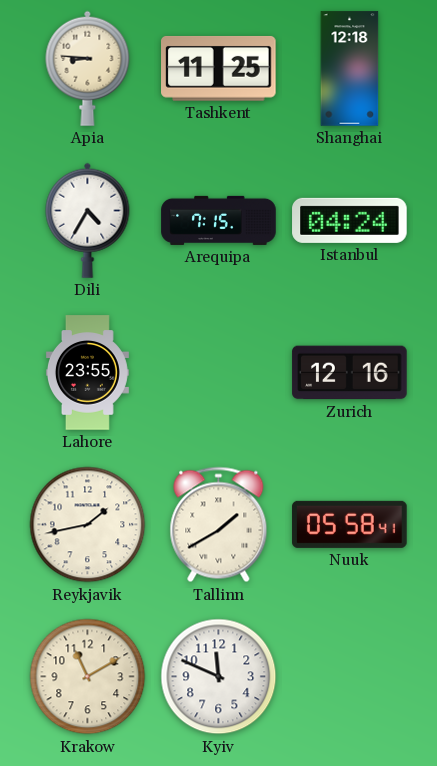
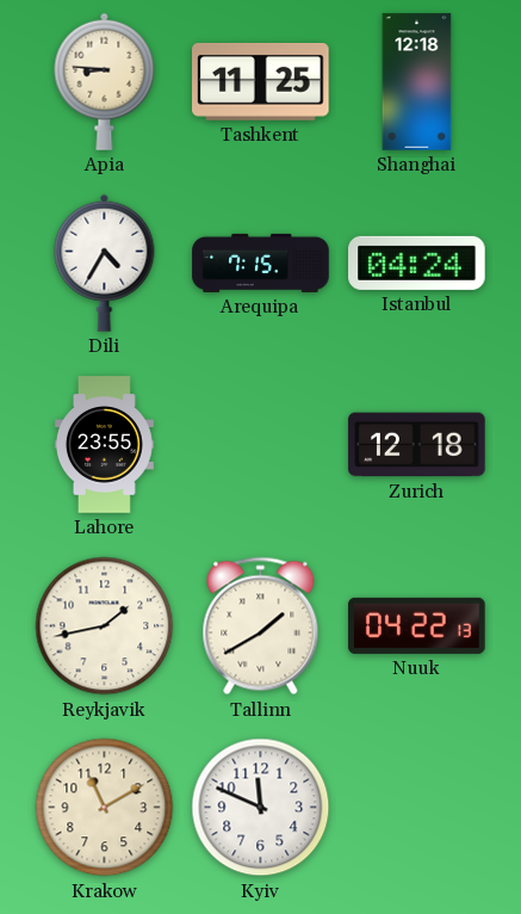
Zurich: 12:16 -> 12:18
Nuuk: 05:58 -> 04:22
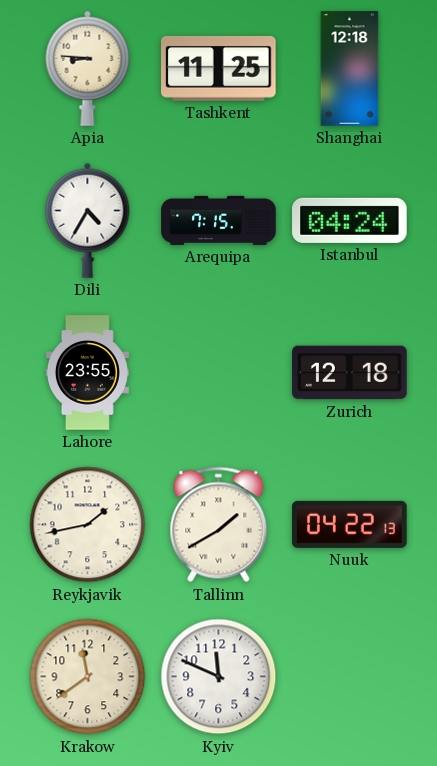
Krakow: 11:10 -> 11:39
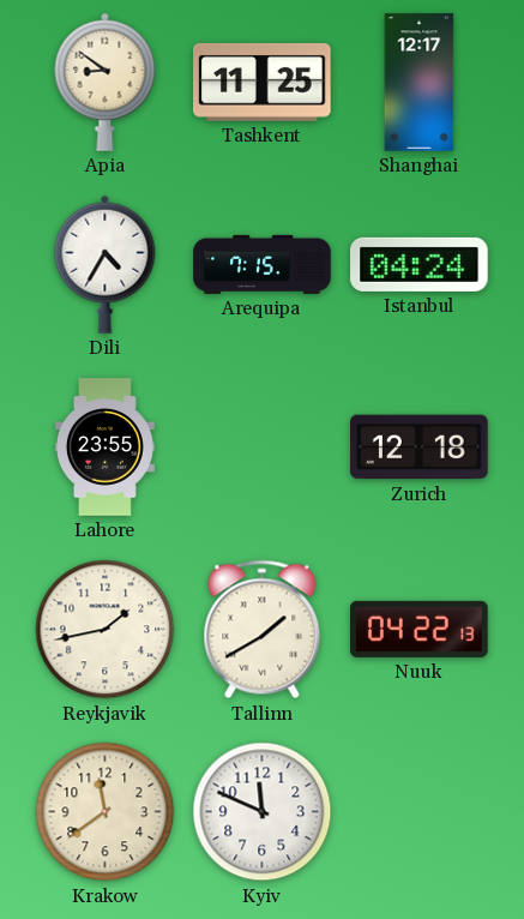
Apia: 8:46 -> 8:51
Shanghai: 12:18 -> 12:17
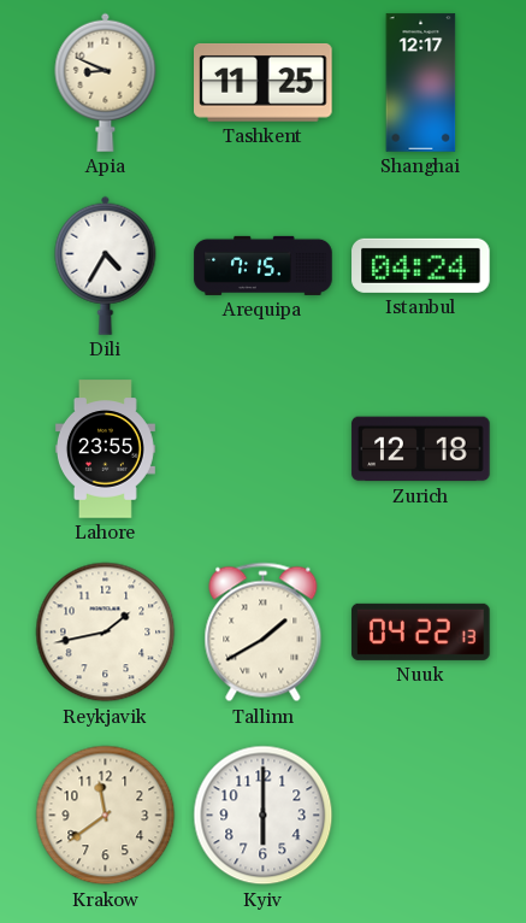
Apia: 8:51 -> 8:49
Kyiv: 11:49 -> 6:00
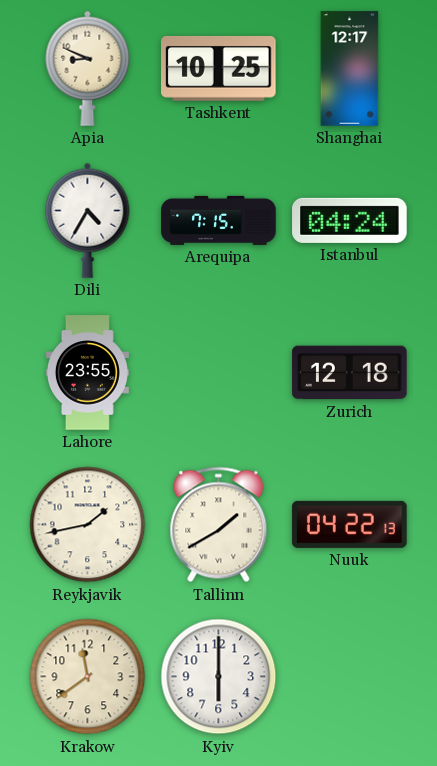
Tashkent: 11:25 -> 10:25
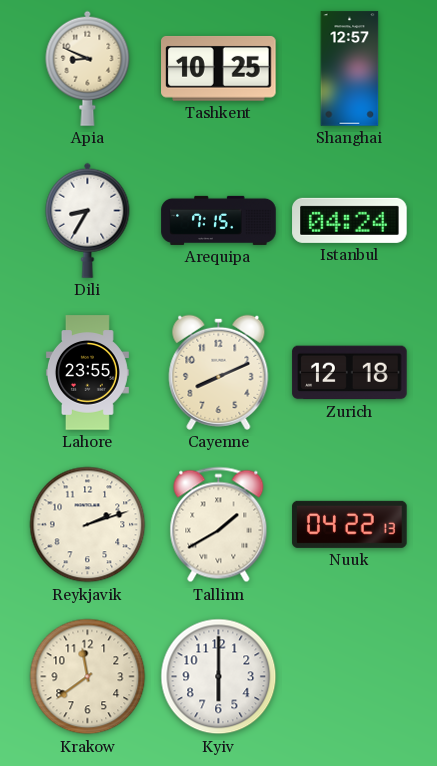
Shanghai: 12:17 -> 12:57
Dili: 4:35 -> 8:35
Cayenne: none -> 8:11
Reykjavik: 1:43 -> 2:12
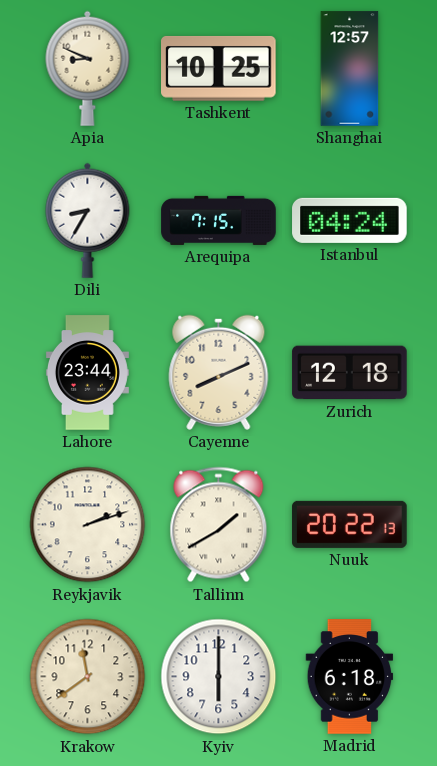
Lahore: 23:55 -> 23:44
Nuuk: 04:22 -> 20:22
Madrid: none -> 6:18
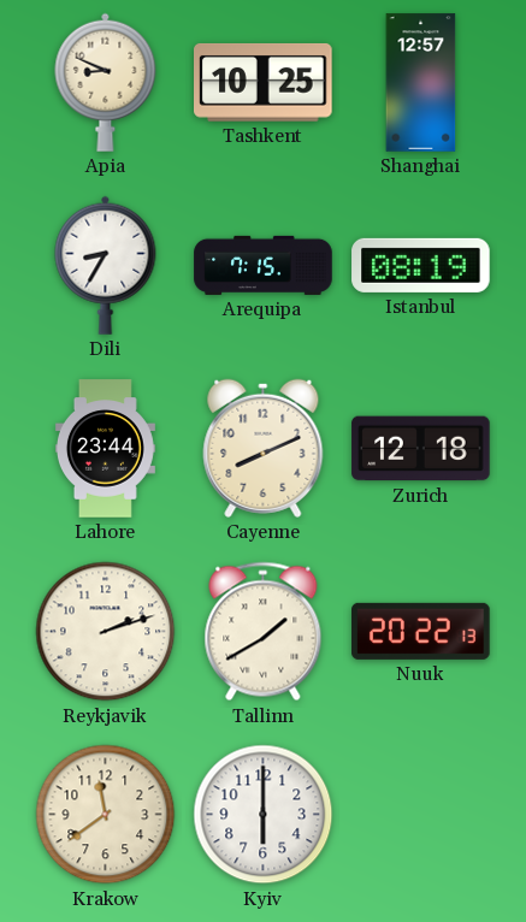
Istanbul: 04:24 -> 08:19
Madrid: 6:18 -> none
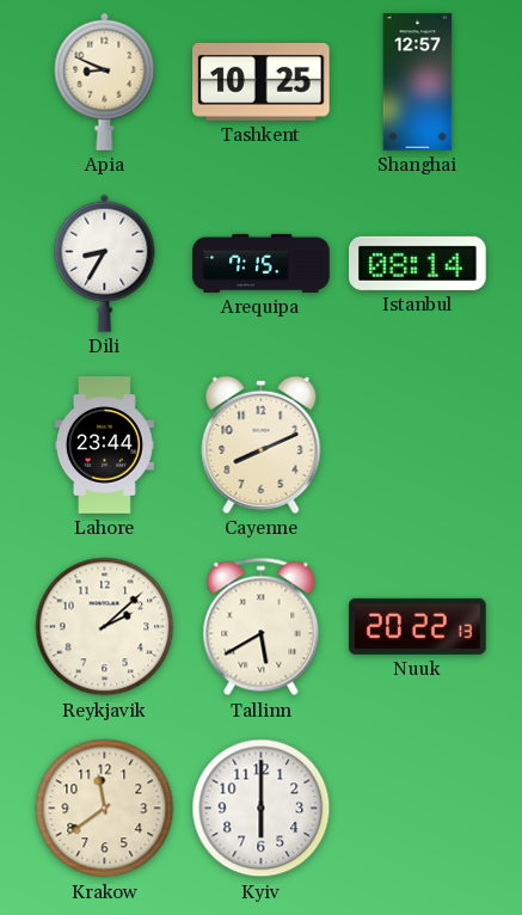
Istanbul: 08:19 -> 08:14
Zurich: 12:18 -> none
Reykjavik: 2:12 -> 2:08
Tallinn: 1:40 -> 5:40
